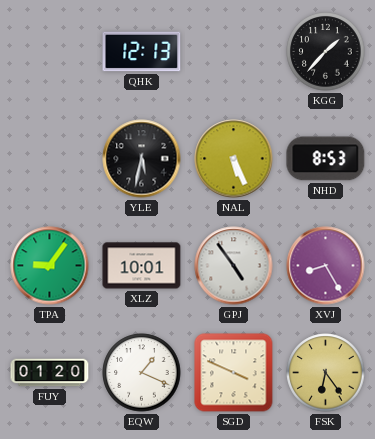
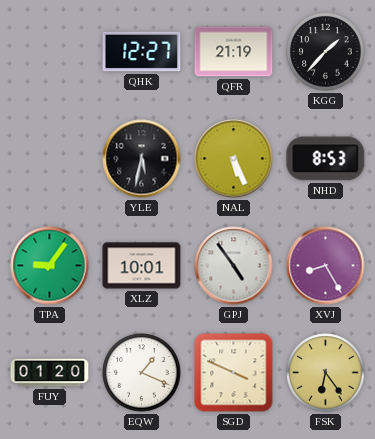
QHK: 12:13 -> 12:27
QFR: none -> 21:19
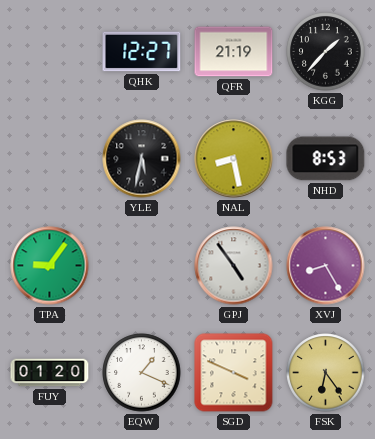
NAL: 5:26 -> 8:28
XLZ: 10:01 -> none
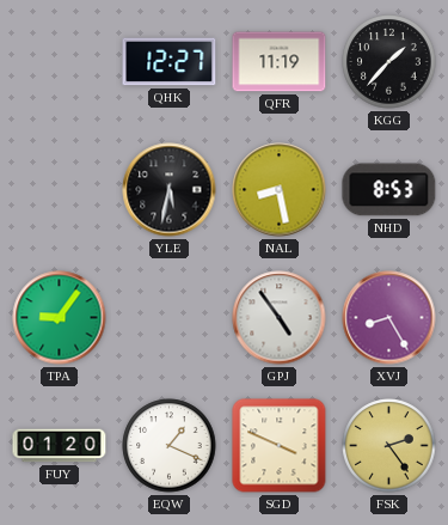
QFR: 21:19 -> 11:19
FSK: 6:24 -> 2:24
